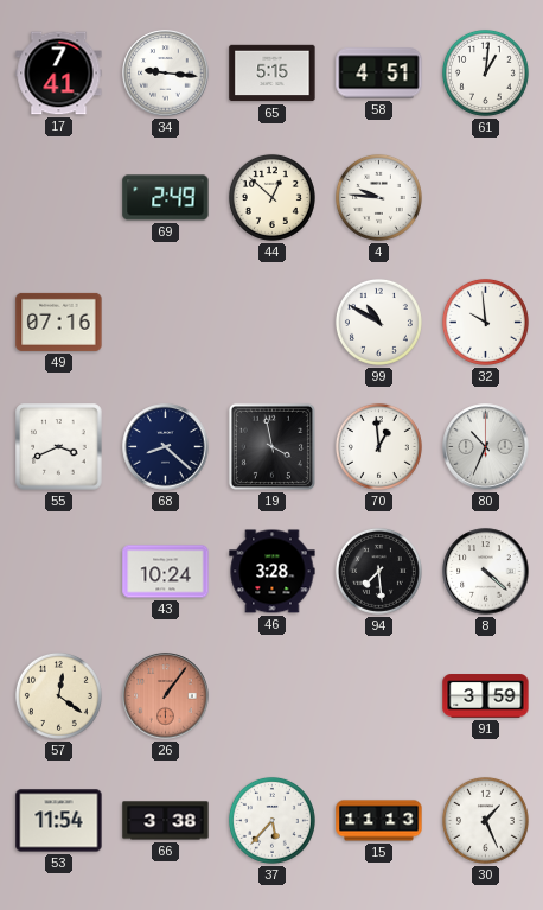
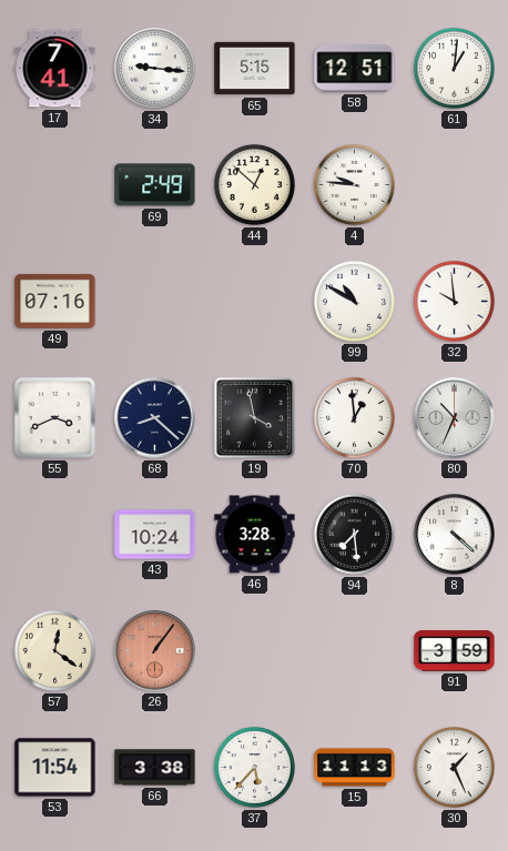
58: 4:51 -> 12:51
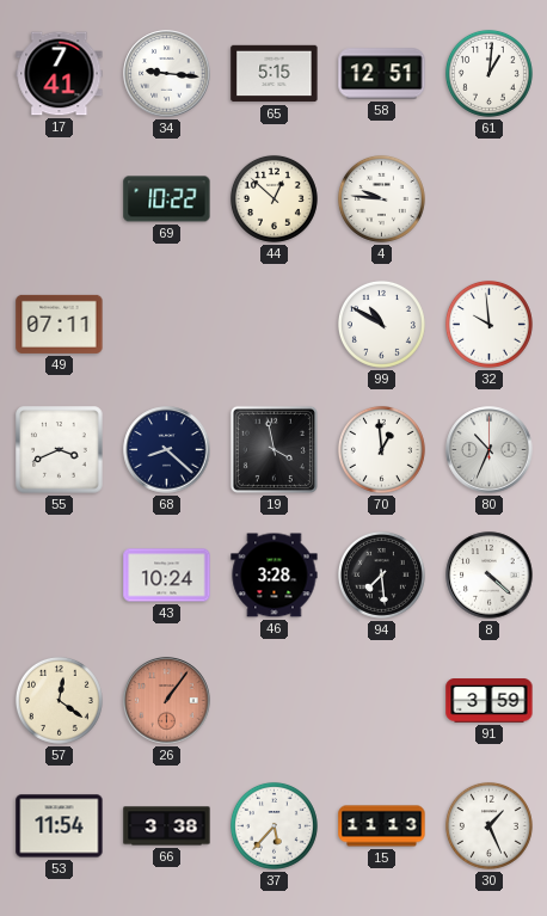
69: 2:49 -> 10:22
49: 07:16 -> 07:11
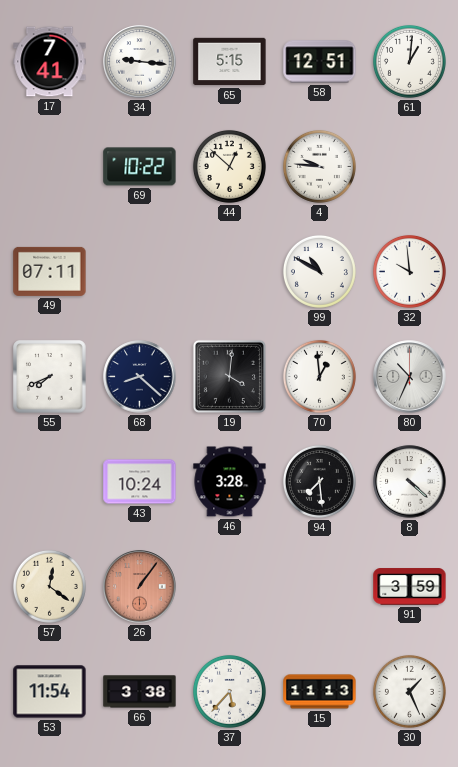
55: 3:41 -> 7:41
19: 3:58 -> 4:01
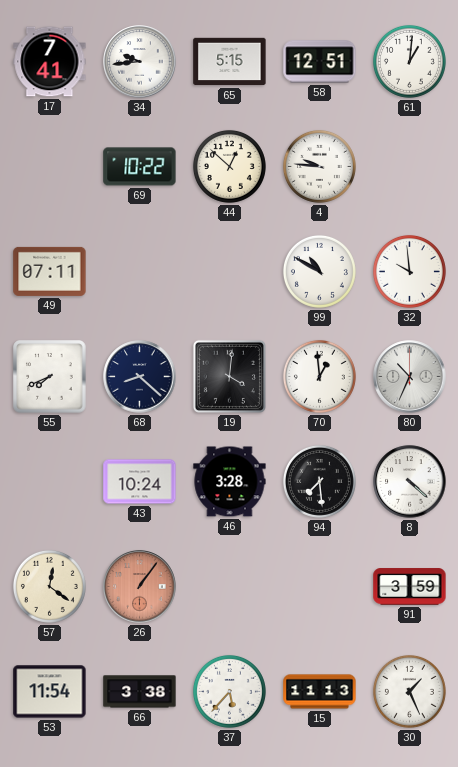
34: 9:16 -> 9:44
